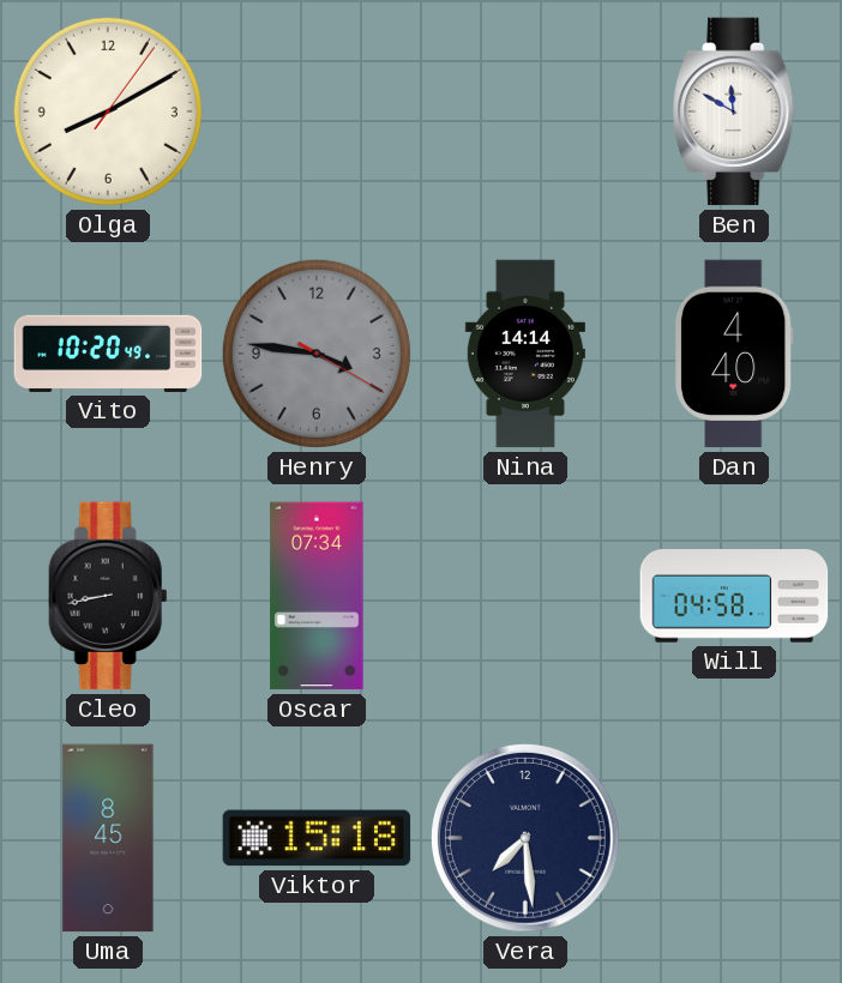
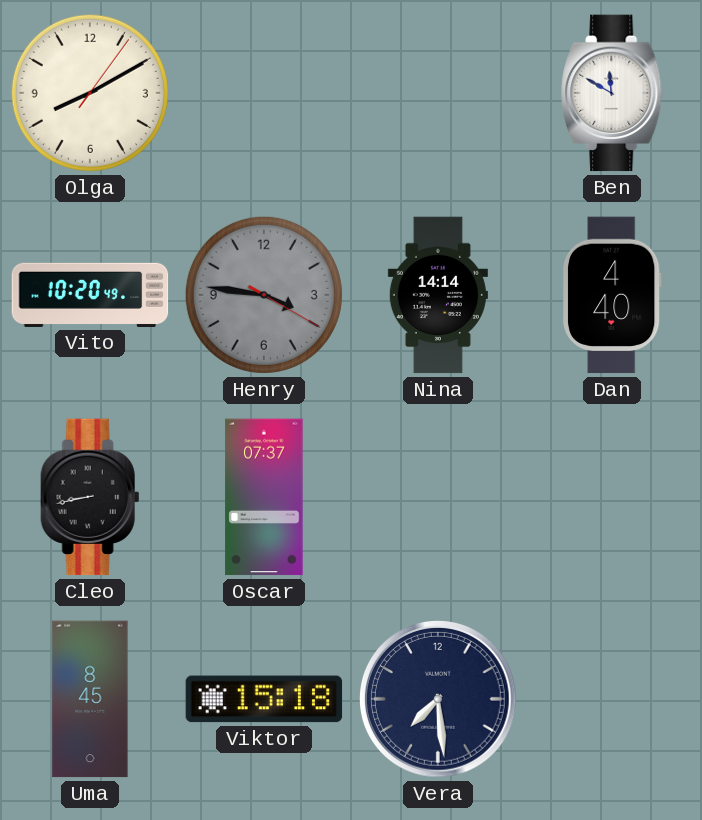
Oscar: 07:34 -> 07:37
Will: 04:58 -> none
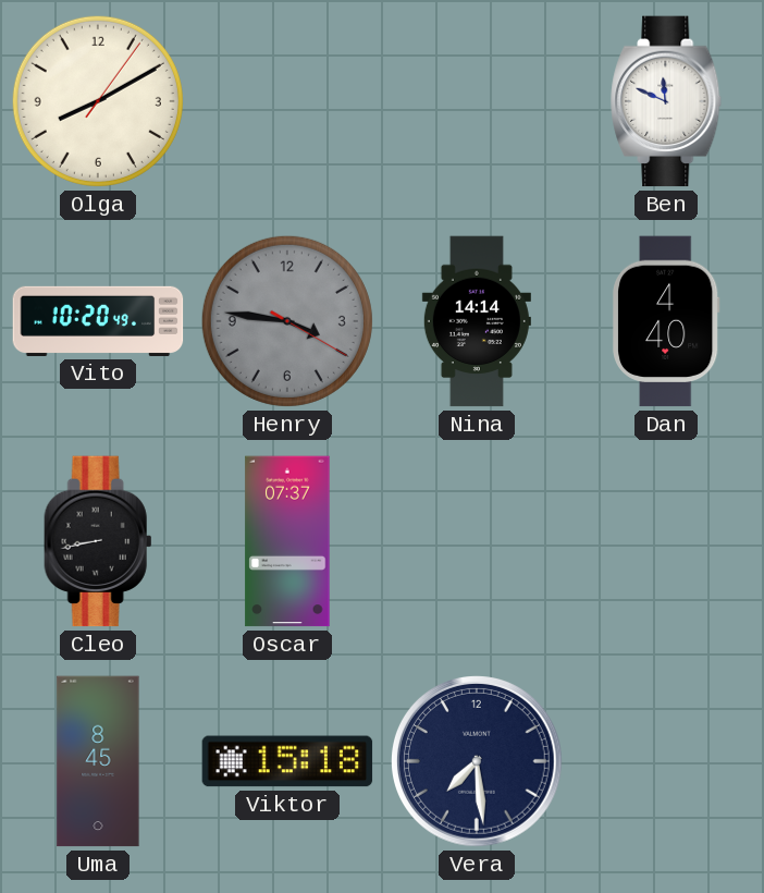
Ben: 11:50 -> 11:49
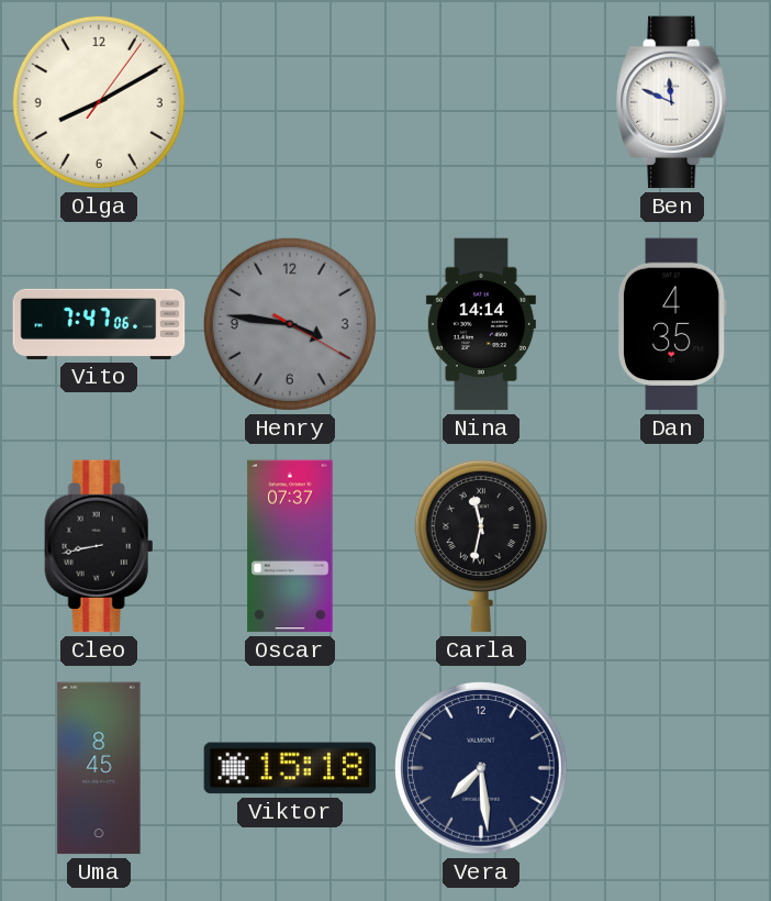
Vito: 10:20 -> 7:47
Dan: 4:40 -> 4:35
Carla: none -> 11:32
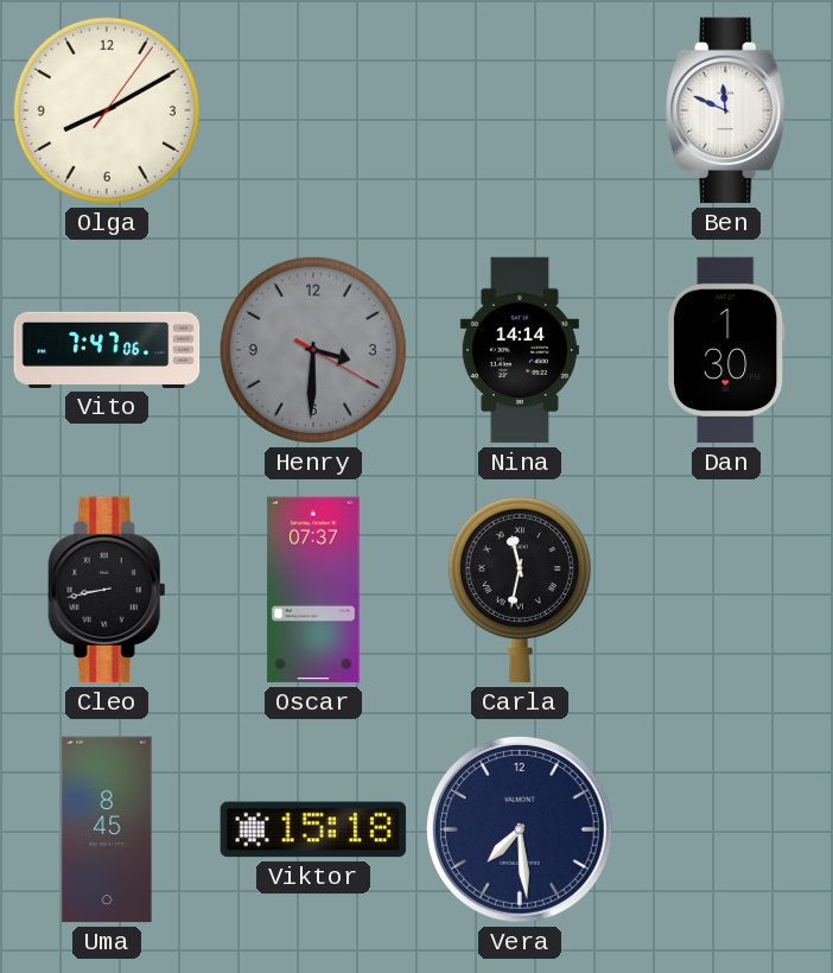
Henry: 3:46 -> 3:30
Dan: 4:35 -> 1:30
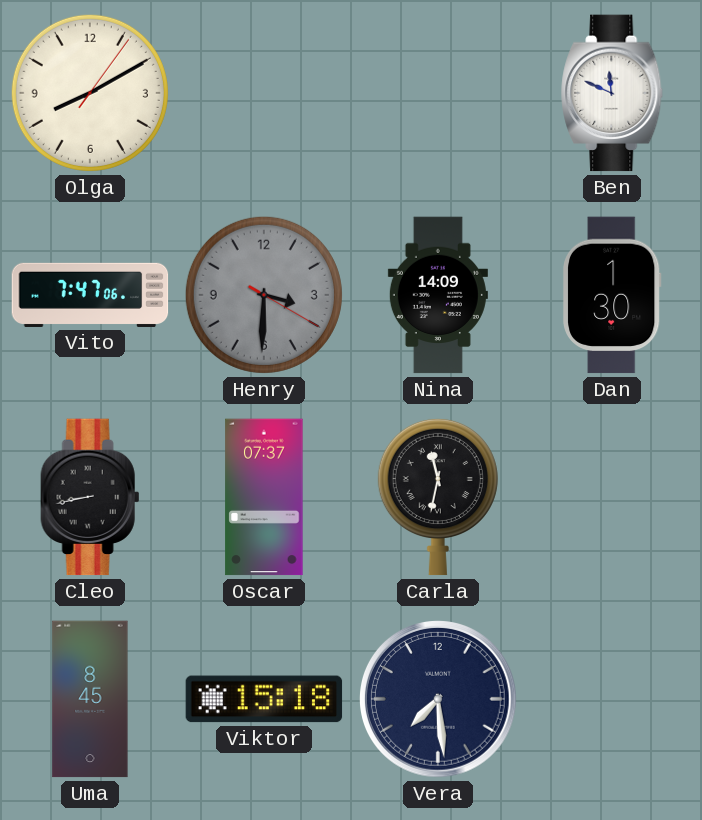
Nina: 14:14 -> 14:09
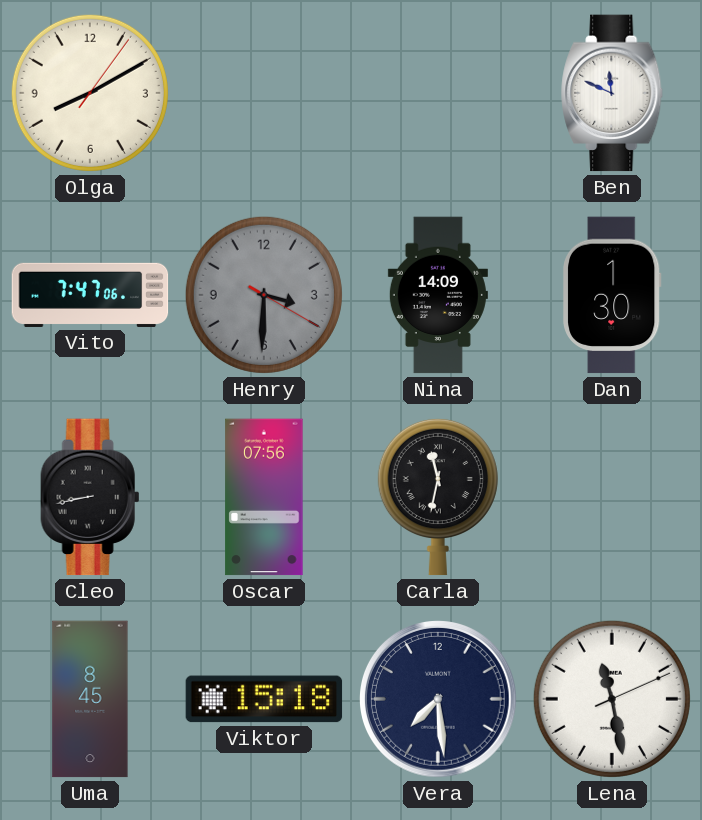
Oscar: 07:37 -> 07:56
Lena: none -> 11:28
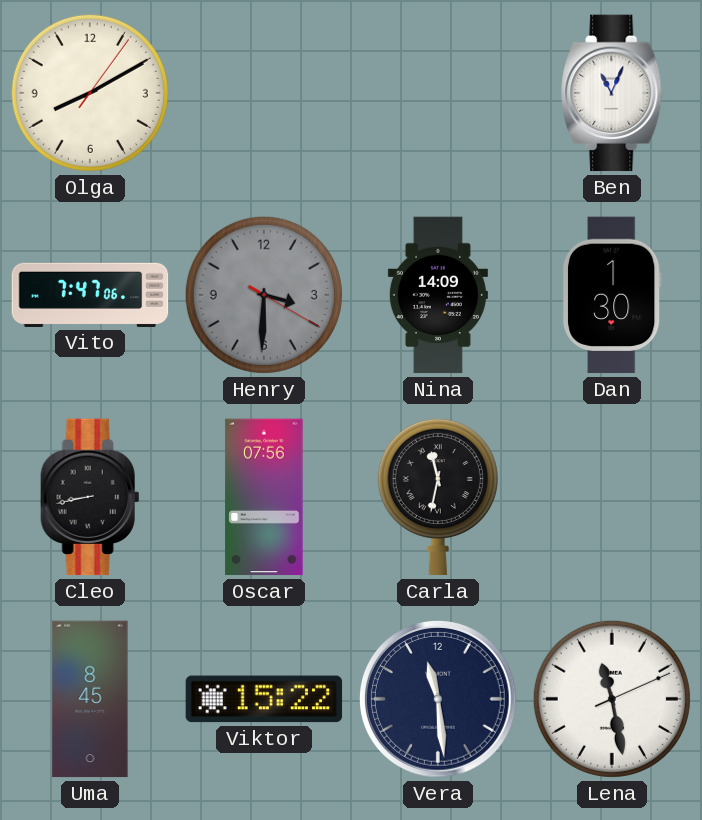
Ben: 11:49 -> 11:04
Viktor: 15:18 -> 15:22
Vera: 7:29 -> 11:29
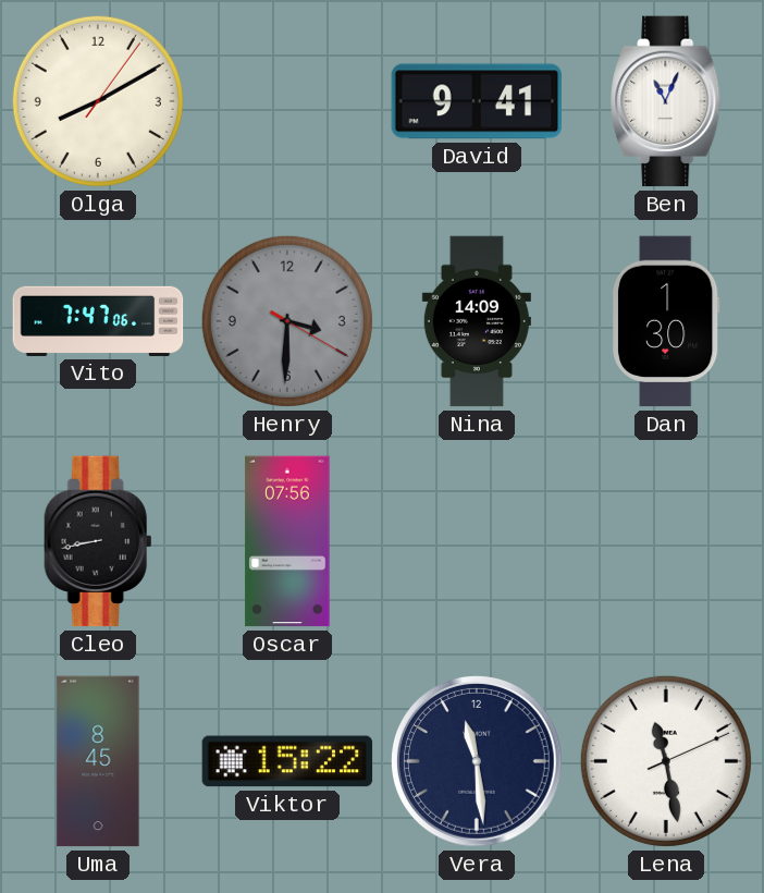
David: none -> 9:41
Carla: 11:32 -> none
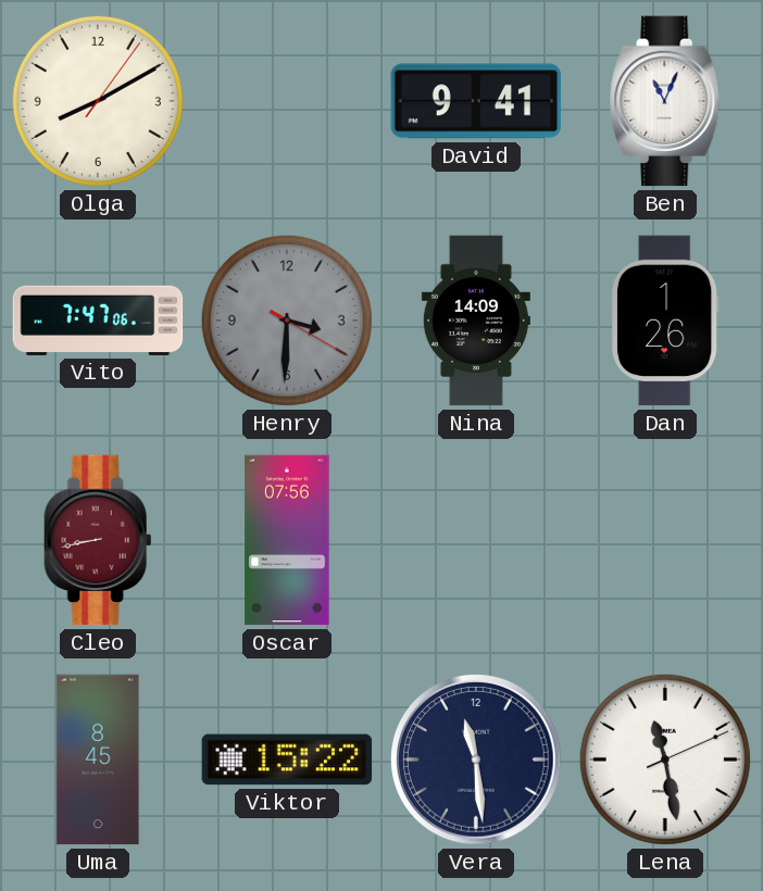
Dan: 1:30 -> 1:26
Cleo dial: black -> burgundy
